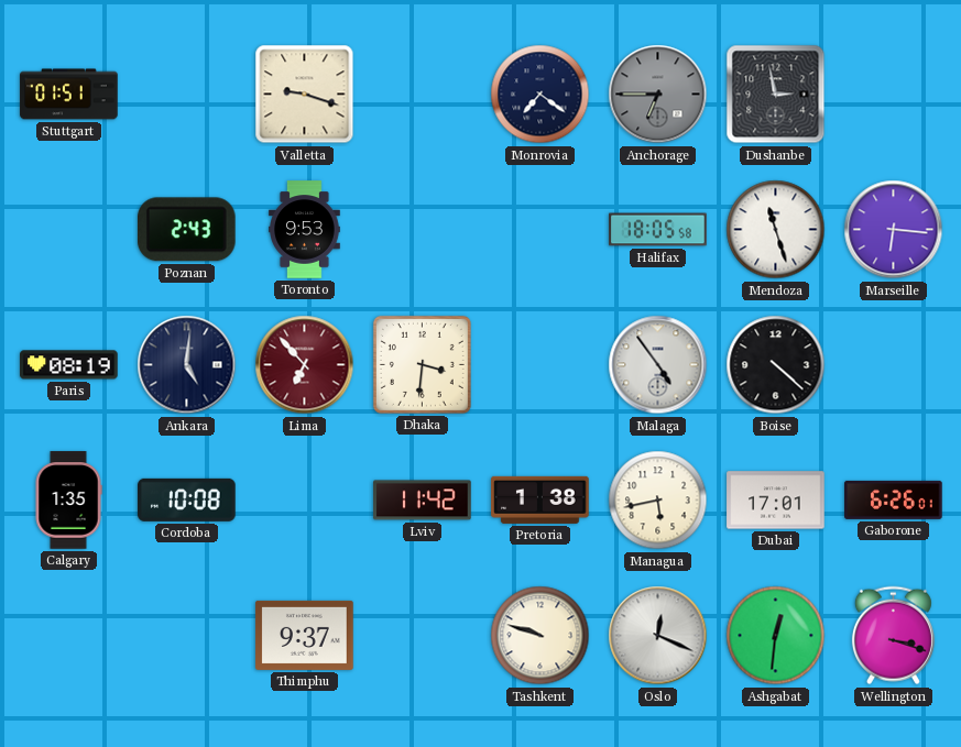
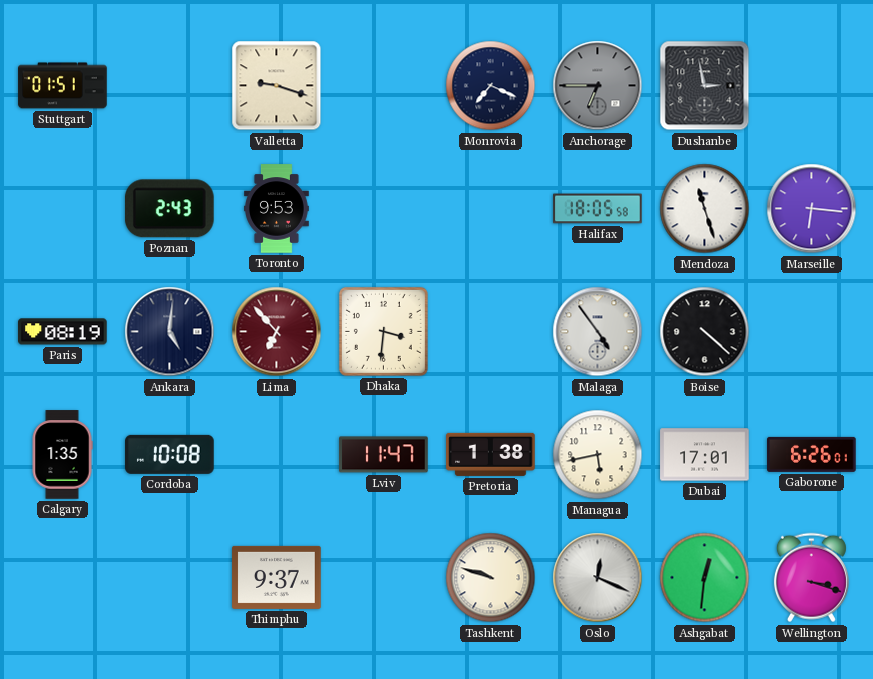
Monrovia: 7:21 -> 7:19
Lviv: 11:42 -> 11:47
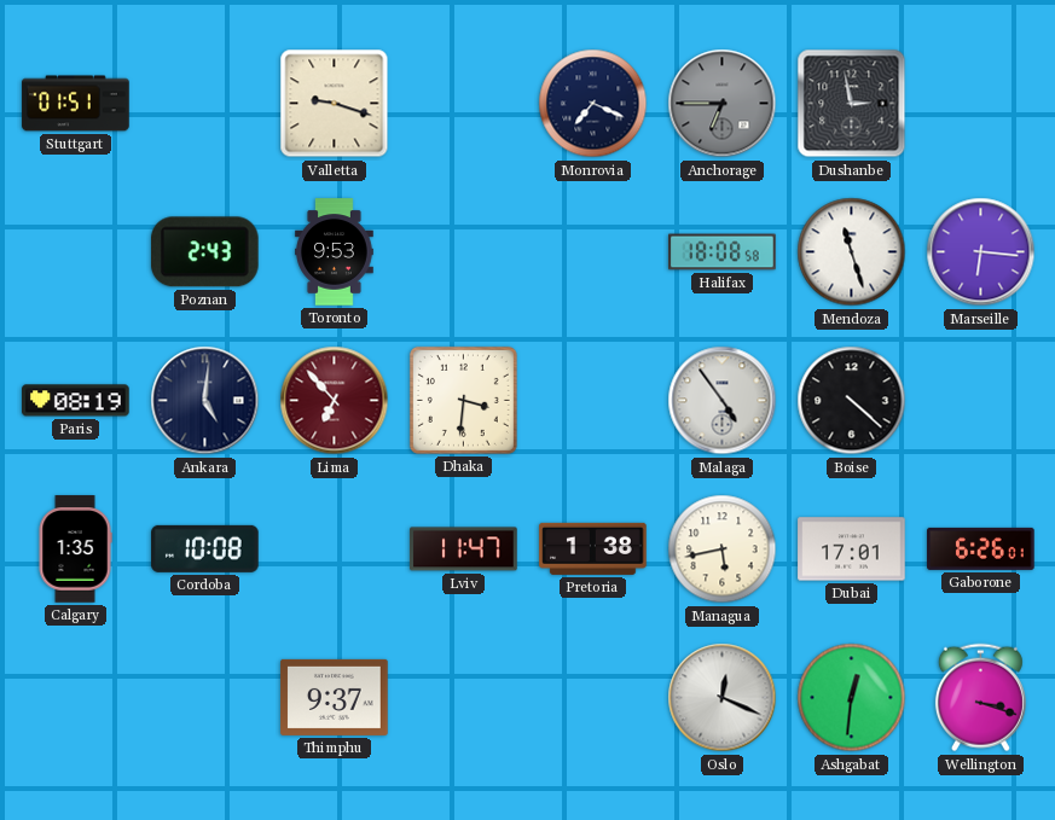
Halifax: 18:05 -> 18:08
Tashkent: 9:48 -> none
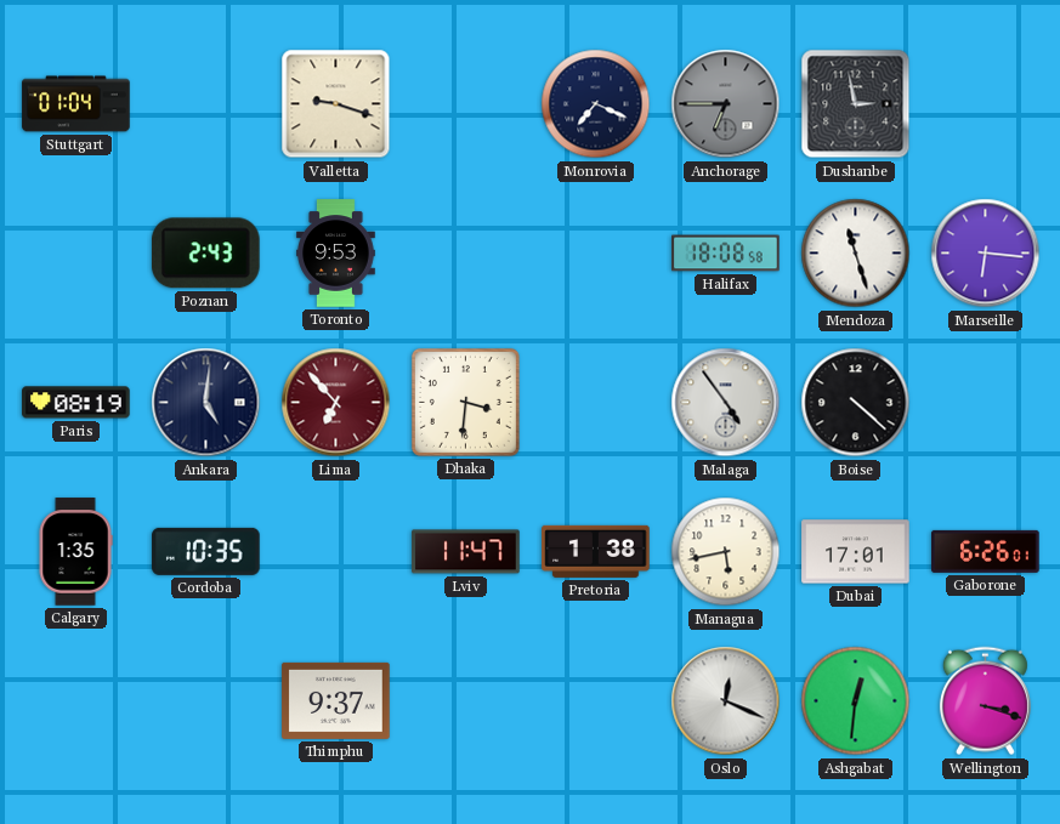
Stuttgart: 01:51 -> 01:04
Cordoba: 10:08 -> 10:35
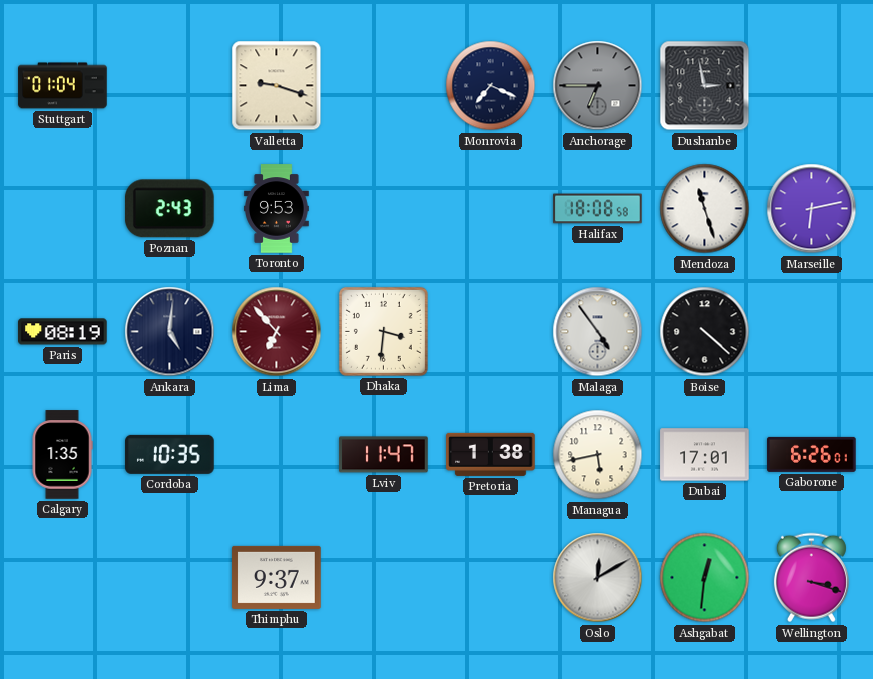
Marseille: 6:16 -> 6:13
Oslo: 12:19 -> 12:10
